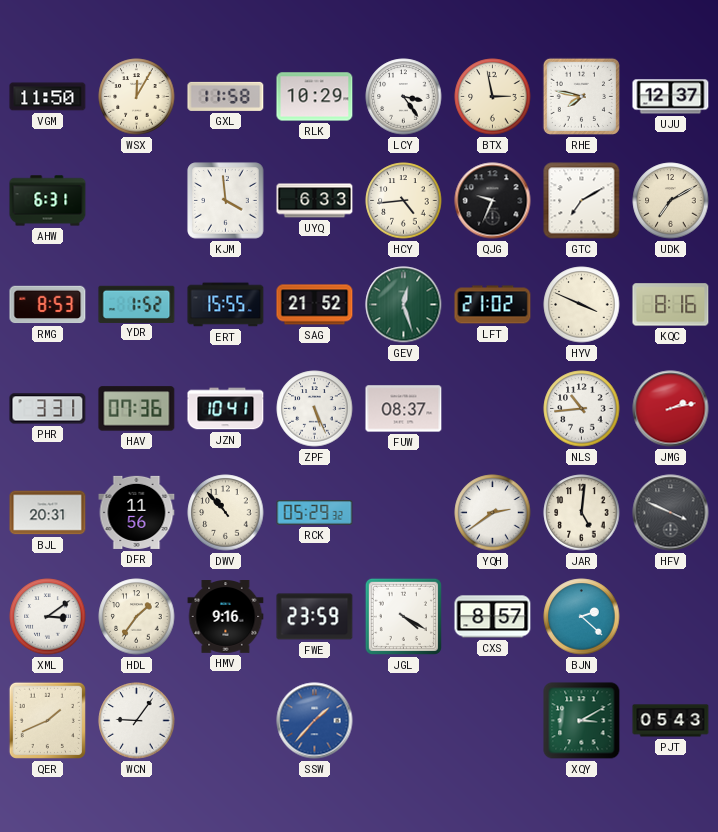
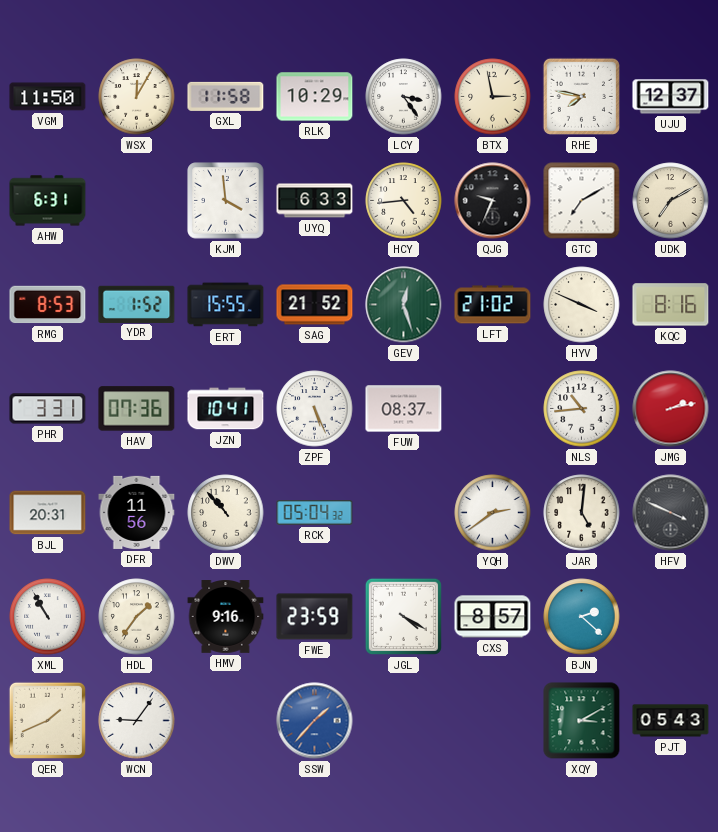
RCK: 05:29 -> 05:04
XML: 3:09 -> 10:55
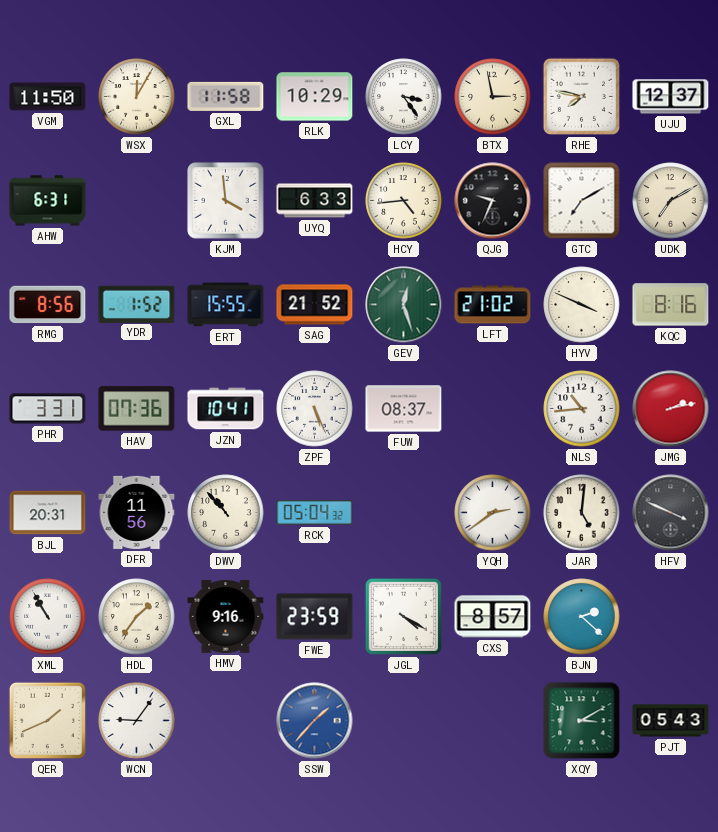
RMG: 8:53 -> 8:56
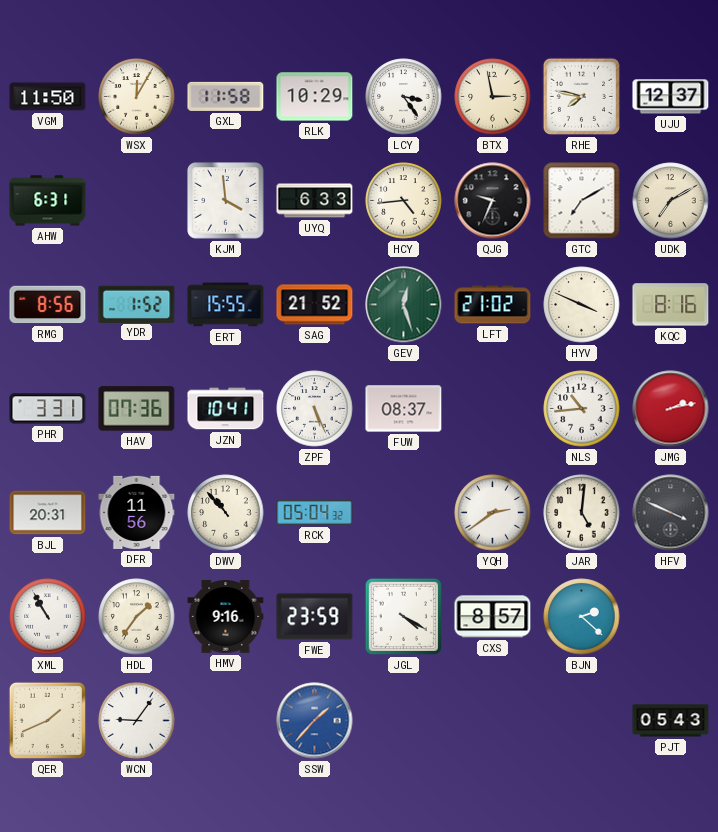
XQY: 3:10 -> none
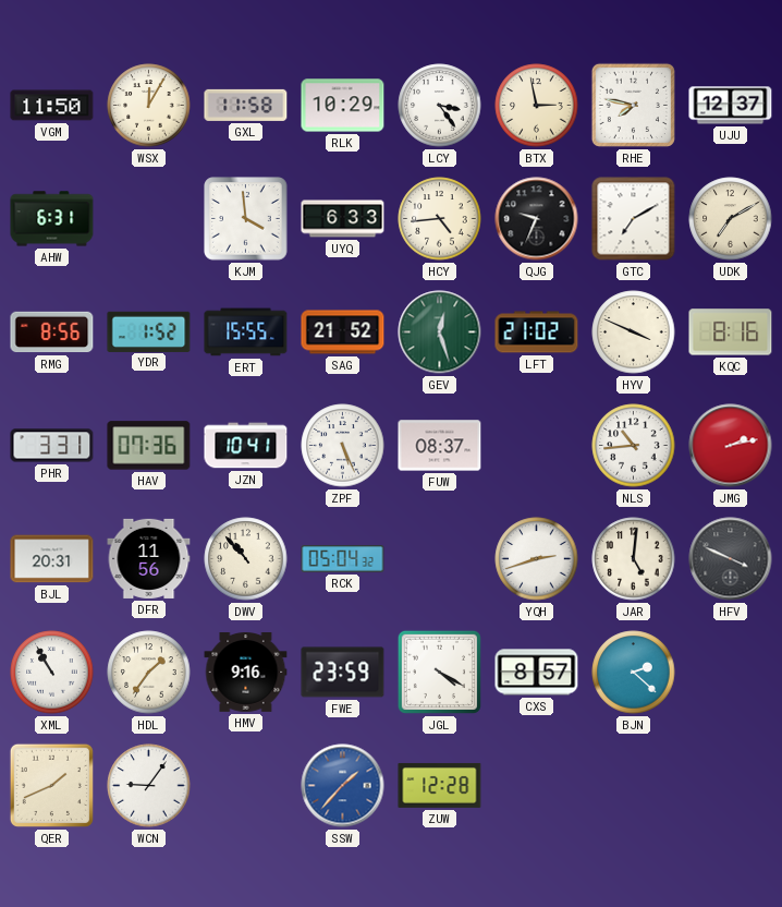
YQH: 2:39 -> 2:42
ZUW: none -> 12:28
PJT: 05:43 -> none
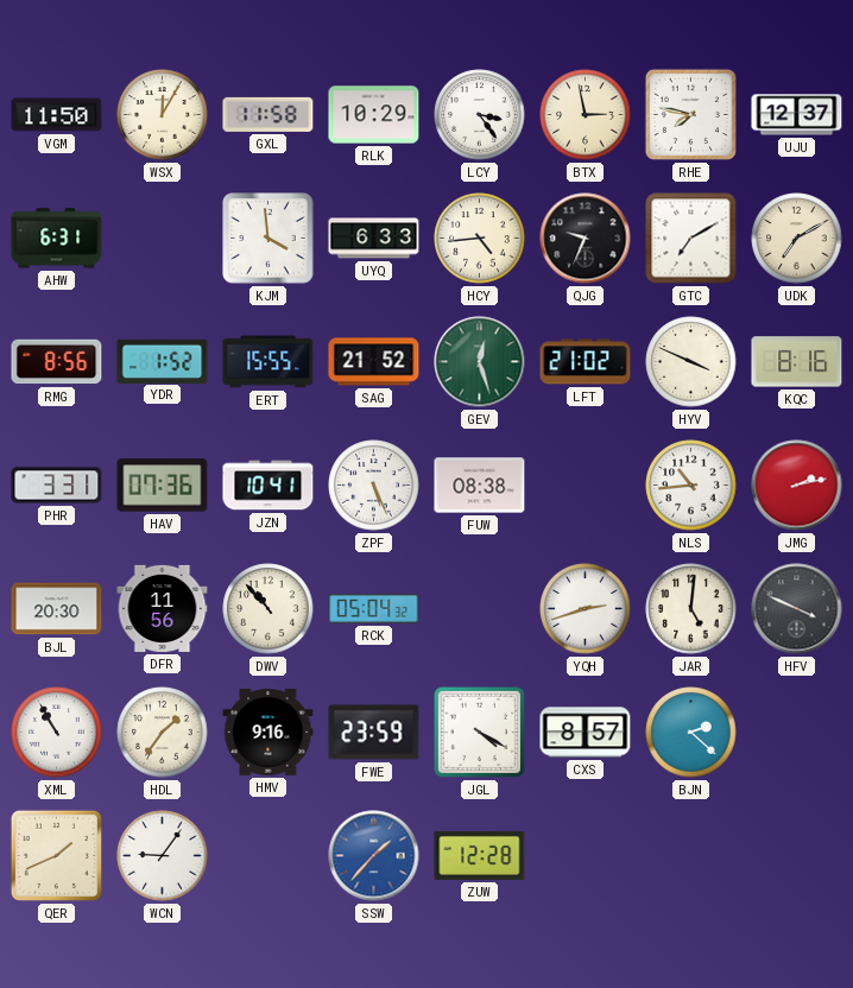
FUW: 08:37 -> 08:38
BJL: 20:31 -> 20:30
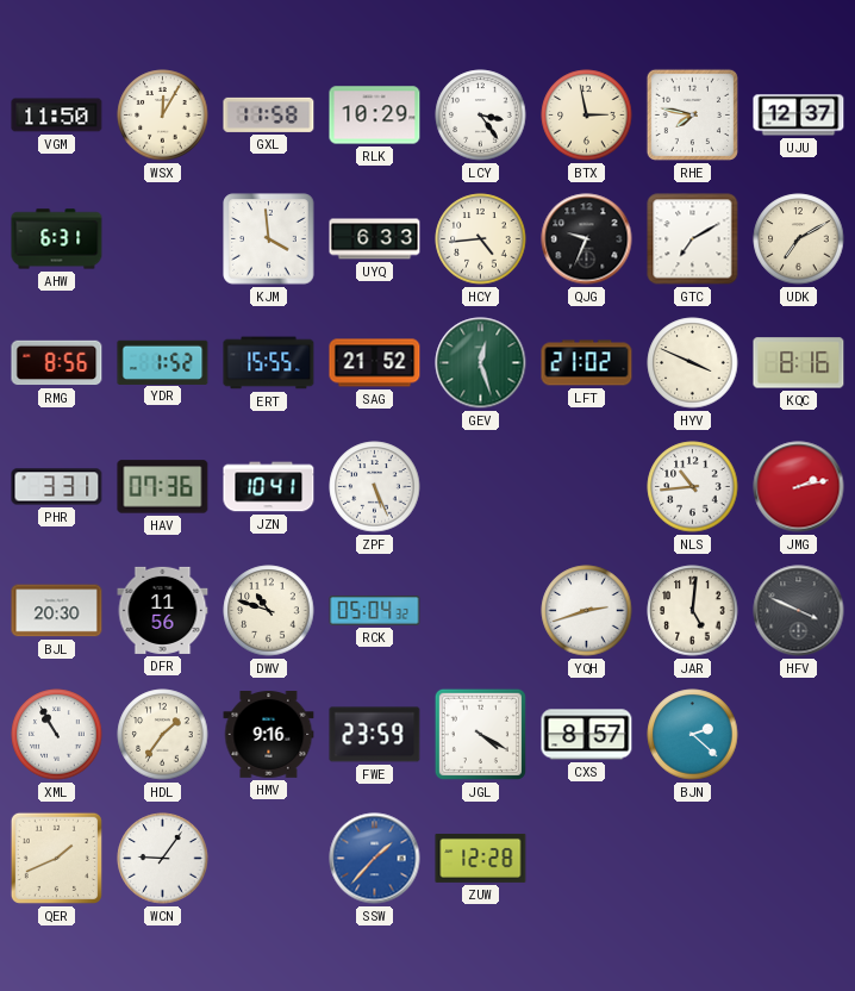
FUW: 08:38 -> none
DWV: 10:53 -> 10:48
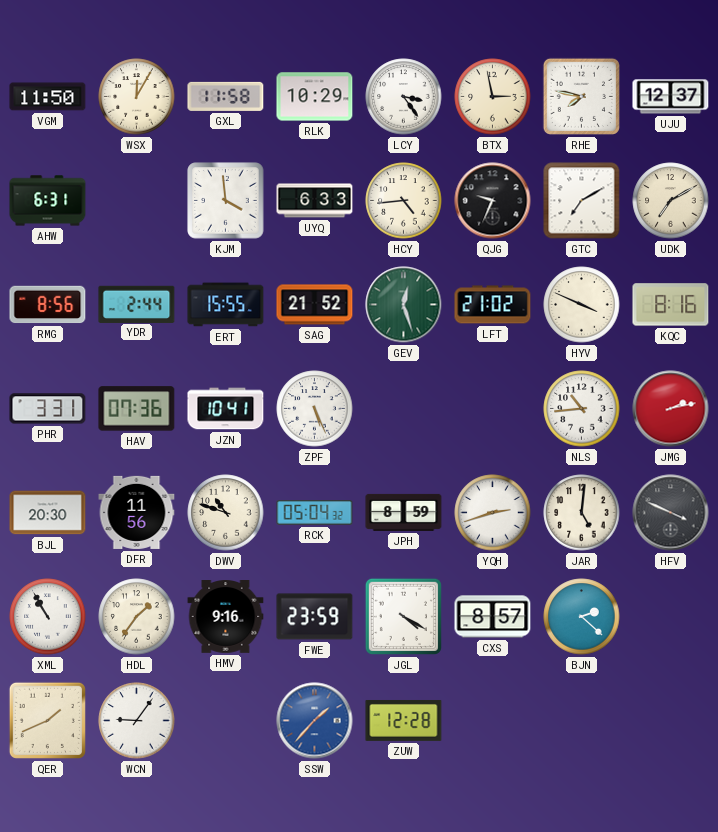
YDR: 1:52 -> 2:44
JPH: none -> 8:59
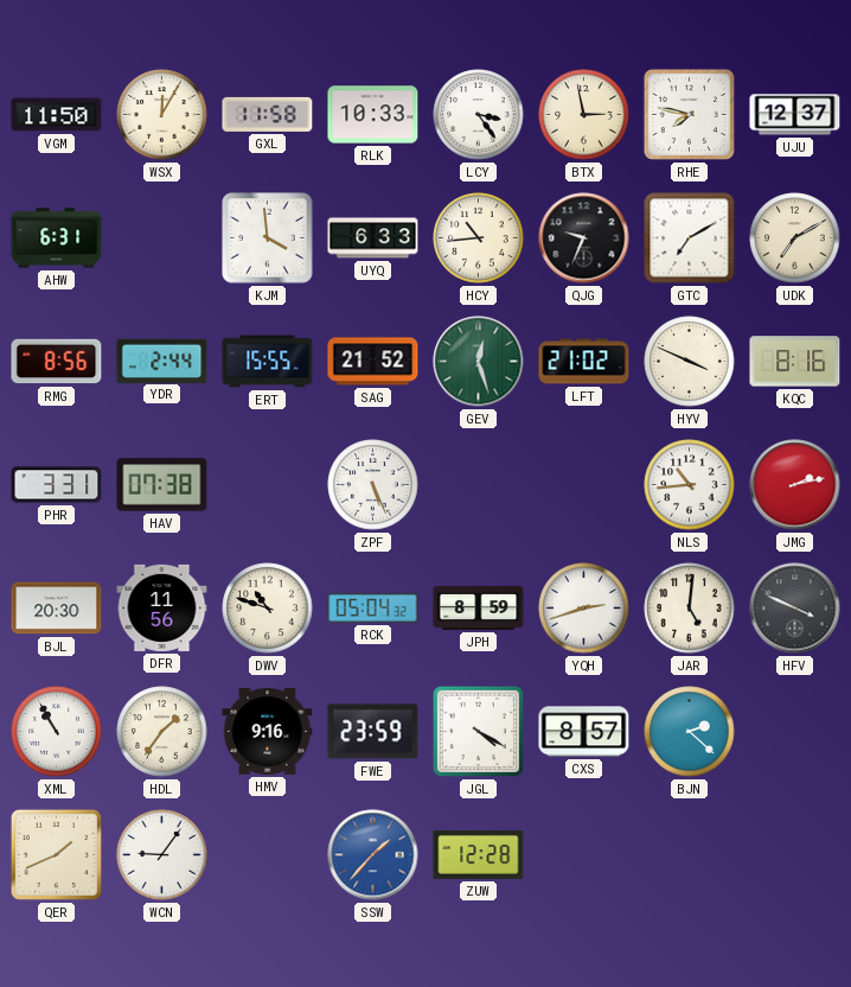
RLK: 10:29 -> 10:33
HCY: 4:44 -> 10:44
HAV: 07:36 -> 07:38
JZN: 10:41 -> none
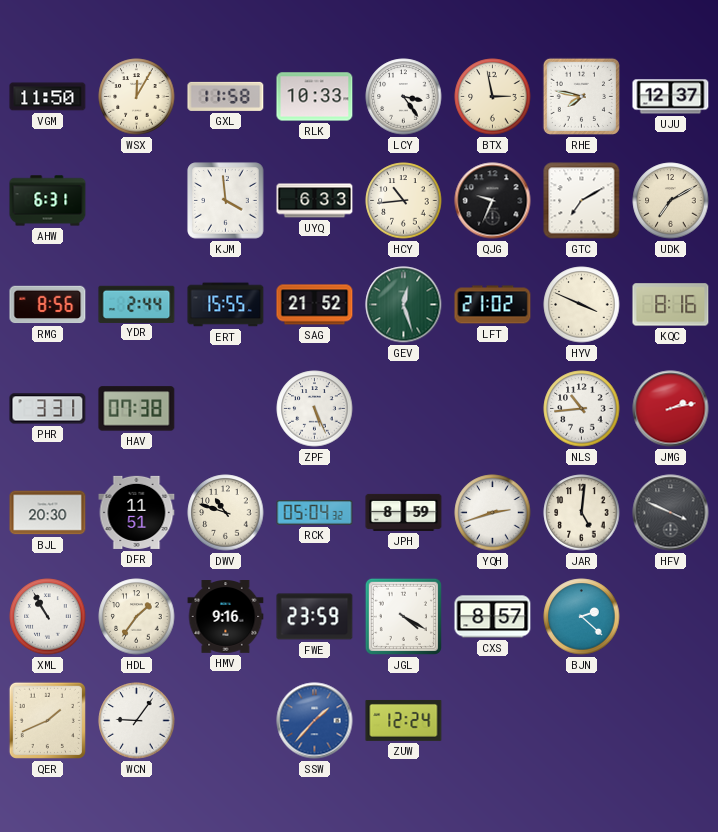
DFR: 11:56 -> 11:51
ZUW: 12:28 -> 12:24
